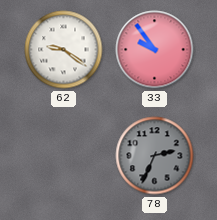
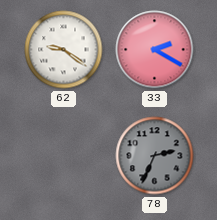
33: 9:54 -> 2:20
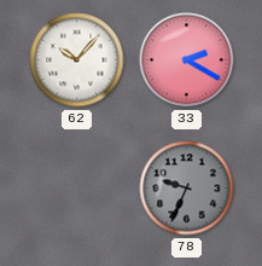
62: 9:21 -> 10:07
78: 2:34 -> 9:34
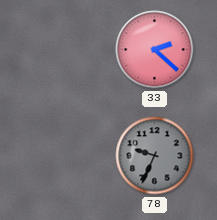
62: 10:07 -> none
33: 2:20 -> 2:22
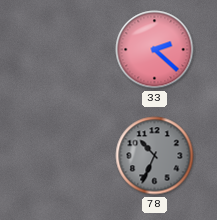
78: 9:34 -> 10:34
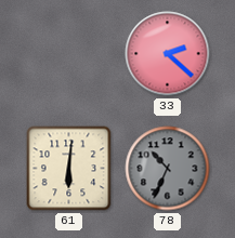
61: none -> 6:01
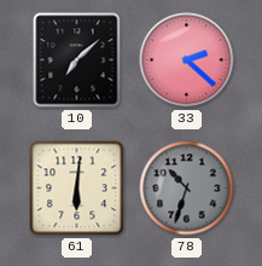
10: none -> 7:08
78: 10:34 -> 10:33
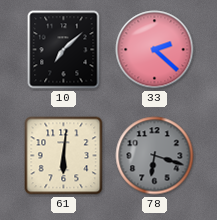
78: 10:33 -> 6:18
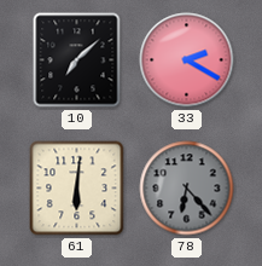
33: 2:22 -> 2:20
78: 6:18 -> 6:23
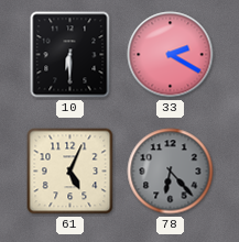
10: 7:08 -> 6:30
61: 6:01 -> 5:04
